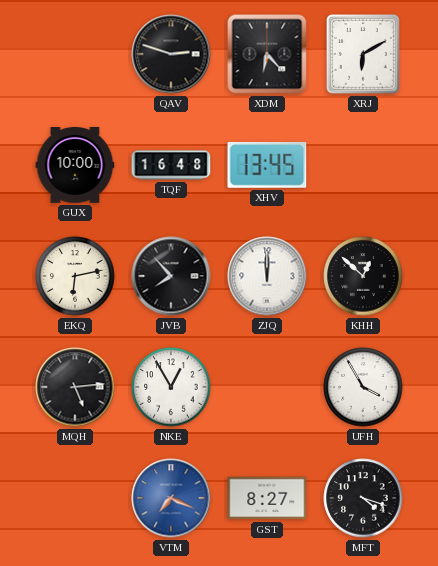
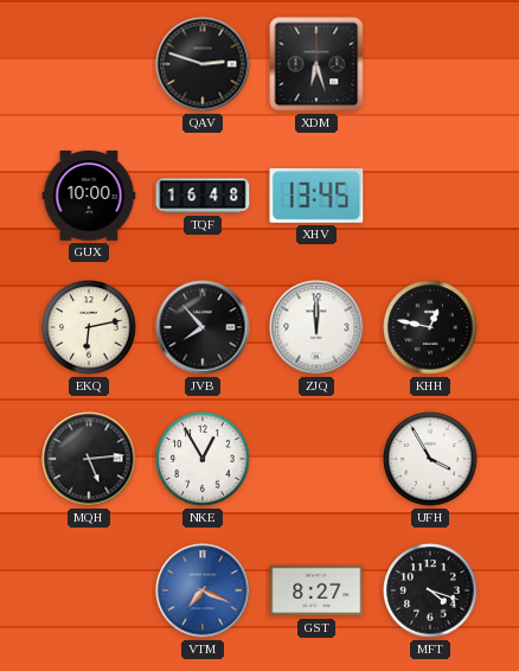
XDM: 6:23 -> 6:27
XRJ: 6:10 -> none
KHH: 12:52 -> 12:47
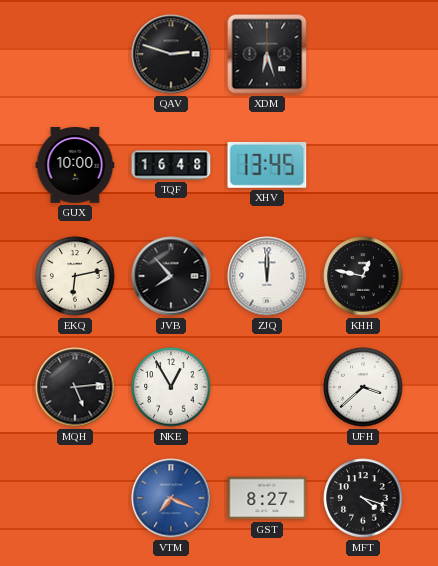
UFH: 3:55 -> 3:38
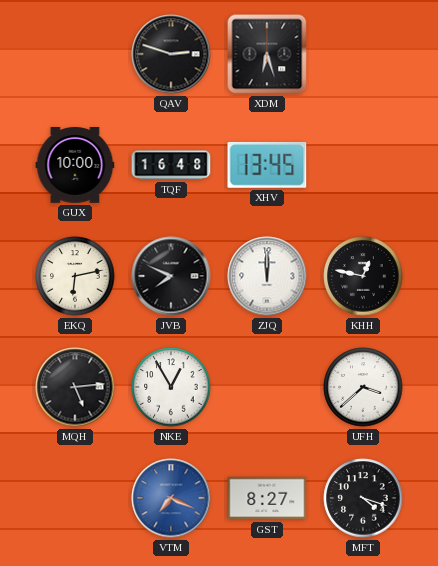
JVB: 7:53 -> 7:49
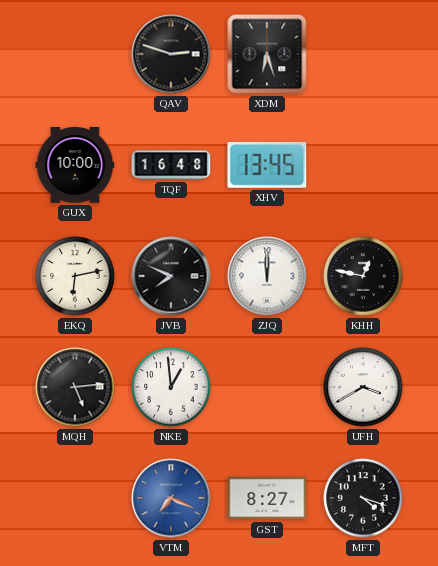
NKE: 12:55 -> 12:59
UFH: 3:38 -> 3:40
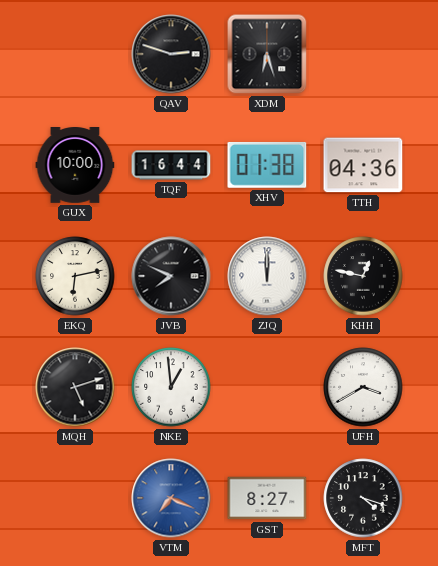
TQF: 16:48 -> 16:44
XHV: 13:45 -> 01:38
TTH: none -> 04:36
MQH: 5:14 -> 5:12
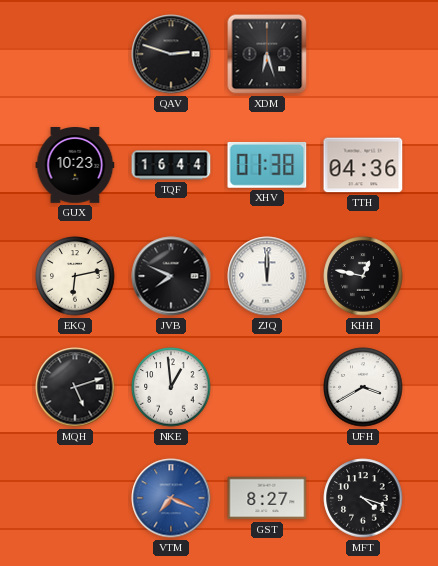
GUX: 10:00 -> 10:23
